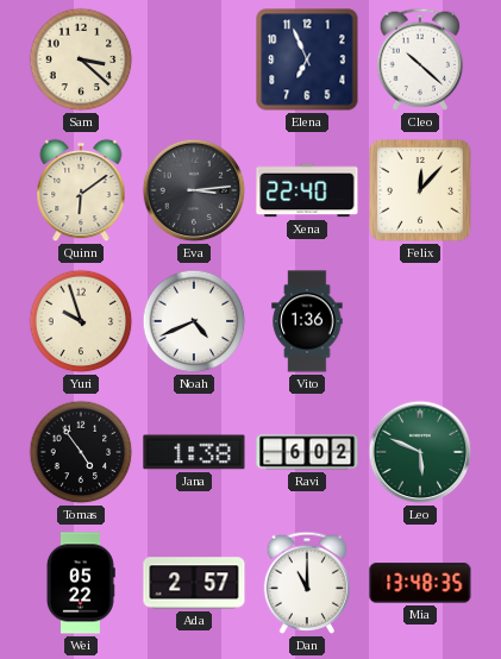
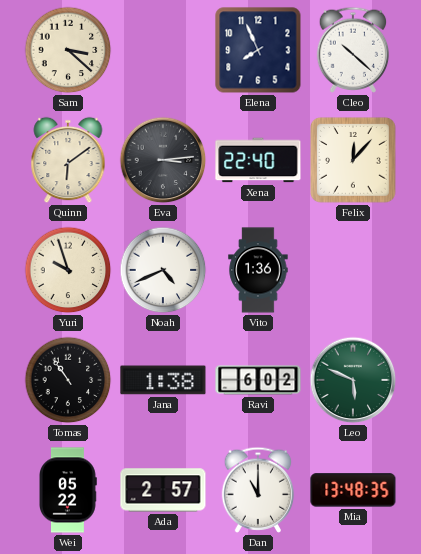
Elena: 6:56 -> 7:56
Tomas: 4:54 -> 10:54
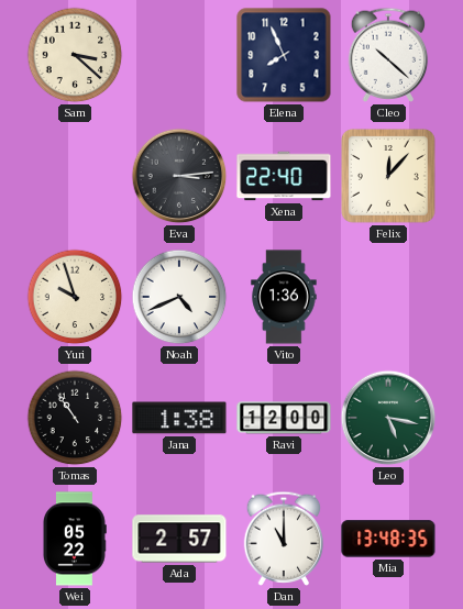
Quinn: 6:09 -> none
Ravi: 6:02 -> 12:00
Leo: 5:49 -> 5:17
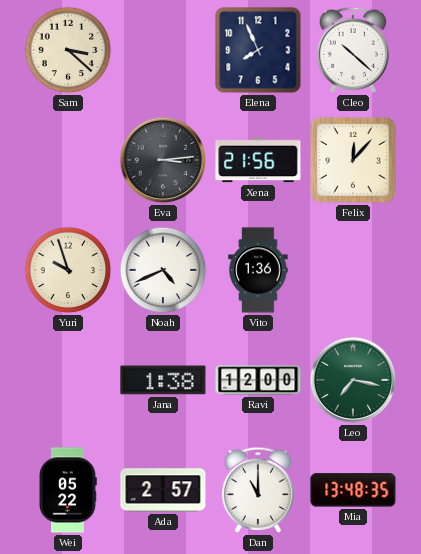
Xena: 22:40 -> 21:56
Tomas: 10:54 -> none
Leo: 5:17 -> 7:17
